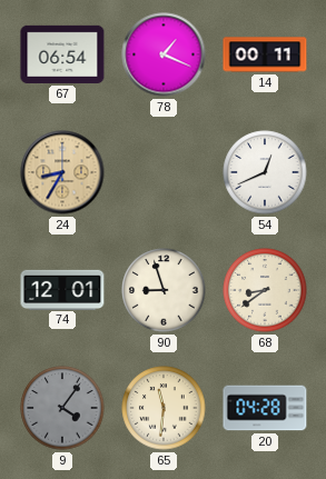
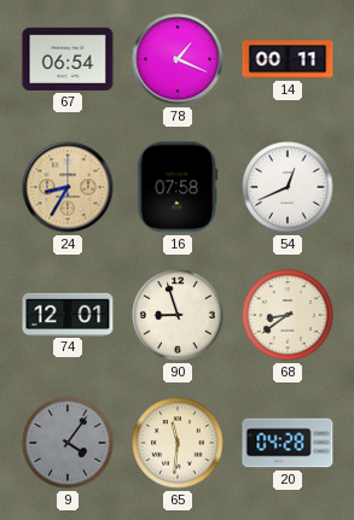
16: none -> 07:58
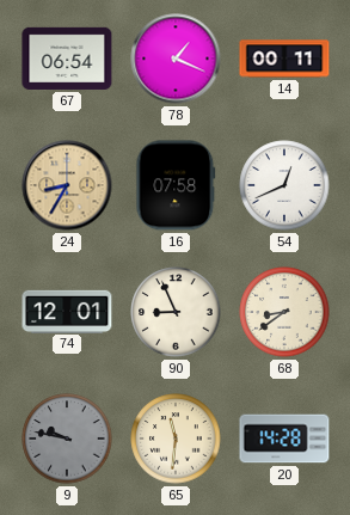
90: 8:57 -> 8:56
9: 4:06 -> 9:47
20: 04:28 -> 14:28
